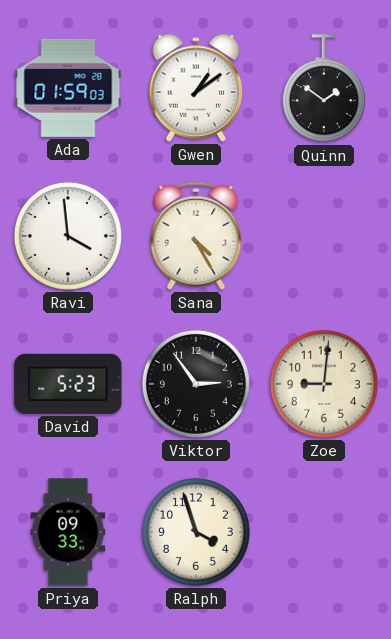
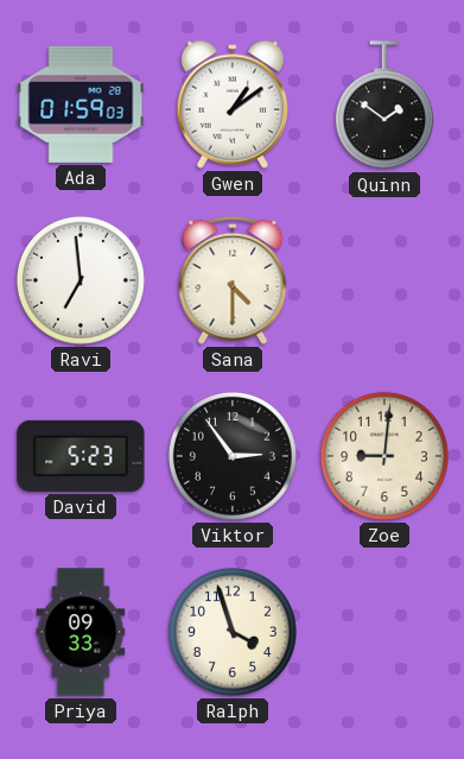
Ravi: 3:59 -> 6:59
Sana: 4:25 -> 4:30
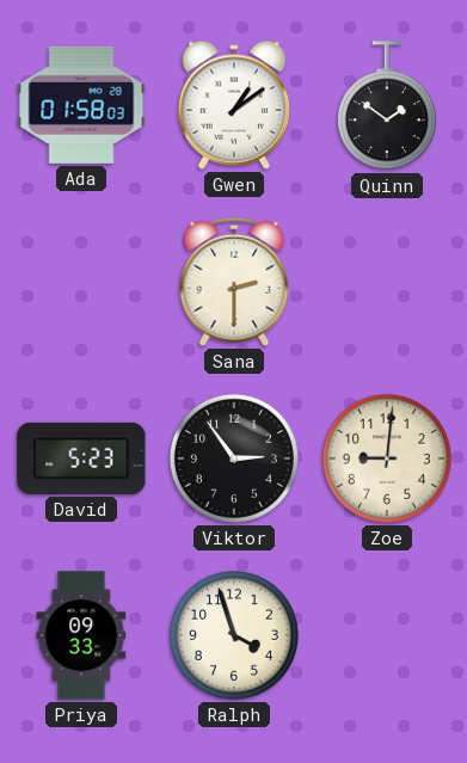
Ada: 01:59 -> 01:58
Ravi: 6:59 -> none
Sana: 4:30 -> 2:30
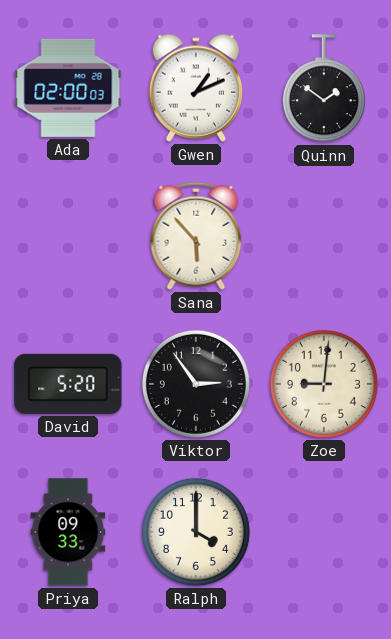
Ada: 01:58 -> 02:00
Gwen: 1:09 -> 1:11
Sana: 2:30 -> 5:53
David: 5:23 -> 5:20
Ralph: 3:57 -> 4:00
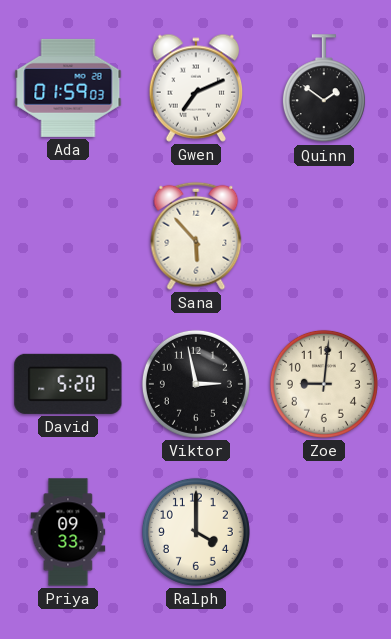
Ada: 02:00 -> 01:59
Gwen: 1:11 -> 7:11
Viktor: 2:54 -> 2:58
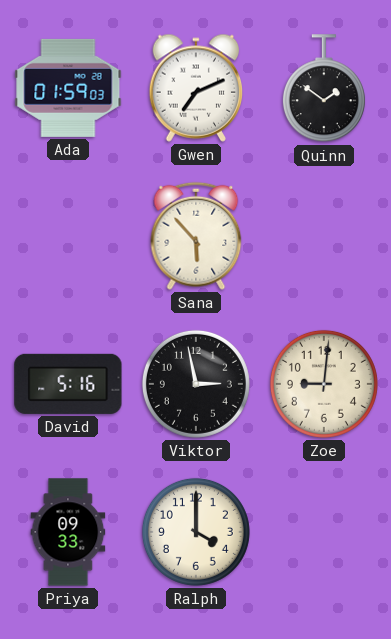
David: 5:20 -> 5:16
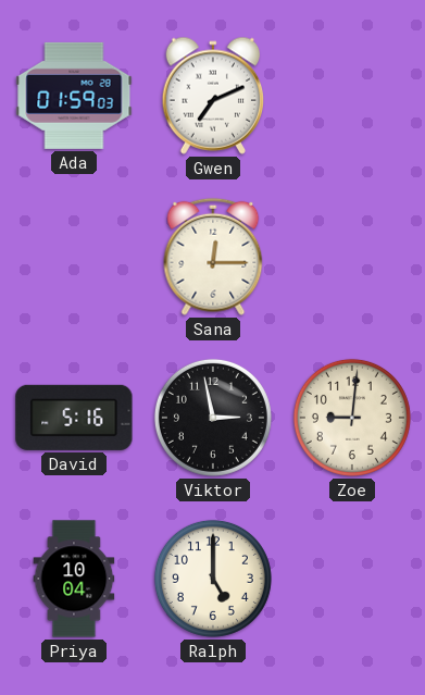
Quinn: 1:51 -> none
Sana: 5:53 -> 12:15
Priya: 09:33 -> 10:04
Ralph: 4:00 -> 5:00
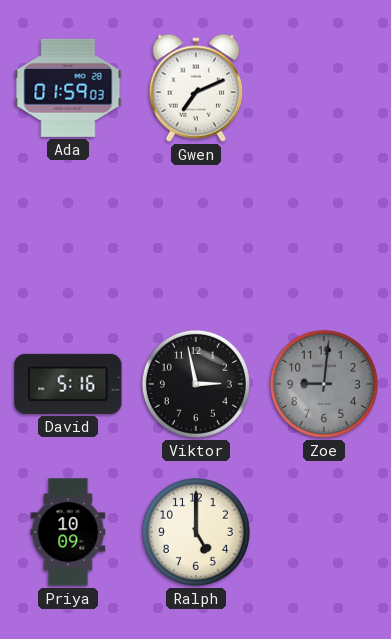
Sana: 12:15 -> none
Zoe dial: cream -> grey
Priya: 10:04 -> 10:09
